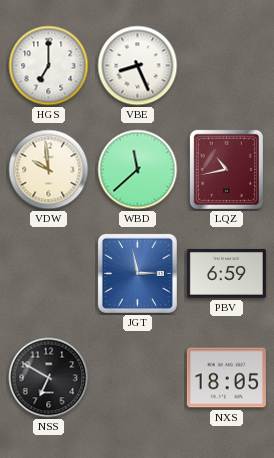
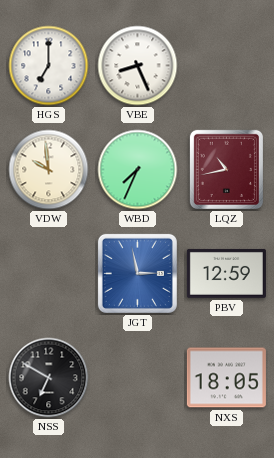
WBD: 11:38 -> 7:34
PBV: 6:59 -> 12:59
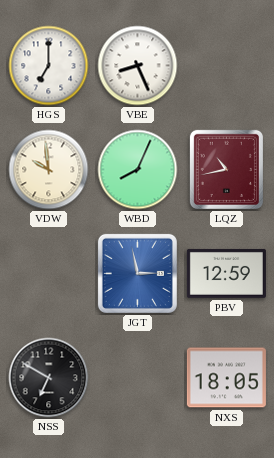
WBD: 7:34 -> 8:04
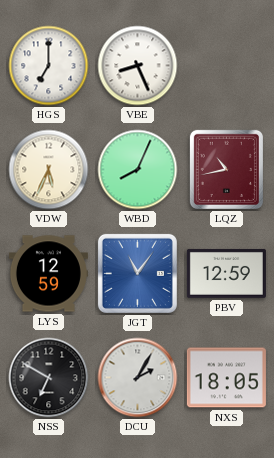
VDW: 9:59 -> 5:34
LYS: none -> 12:59
JGT: 2:58 -> 11:06
DCU: none -> 2:05
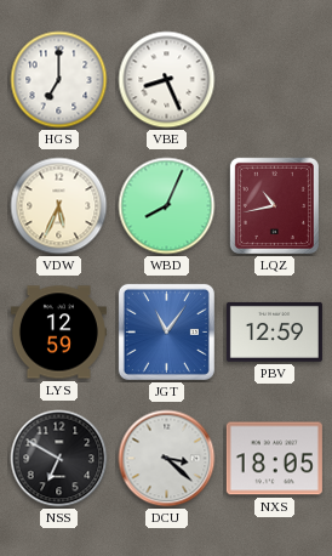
DCU: 2:05 -> 3:22
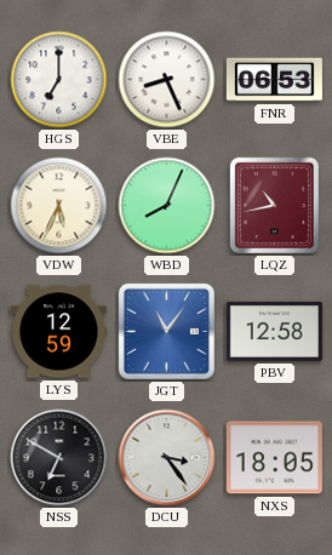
FNR: none -> 06:53
PBV: 12:59 -> 12:58
DCU: 3:22 -> 3:24
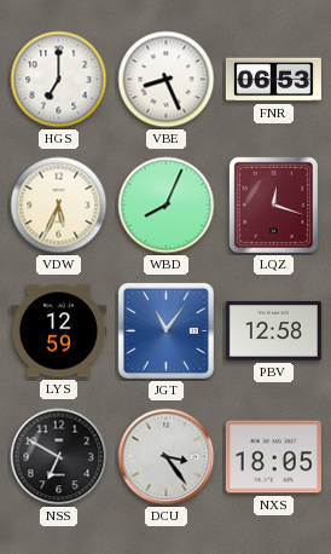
LQZ: 10:43 -> 12:18
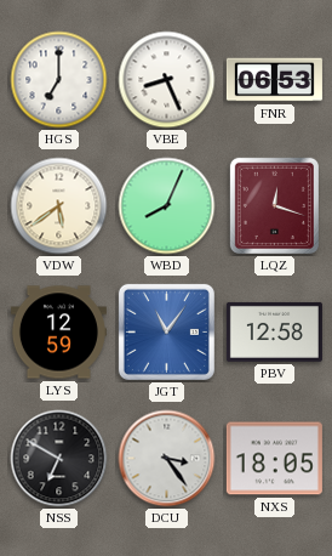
VDW: 5:34 -> 5:39
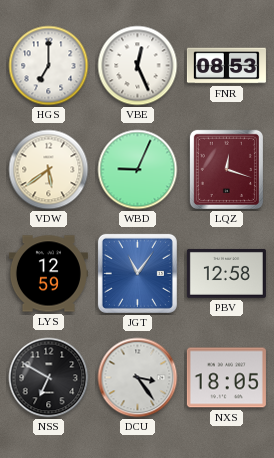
VBE: 8:26 -> 12:26
FNR: 06:53 -> 08:53
WBD: 8:04 -> 9:04
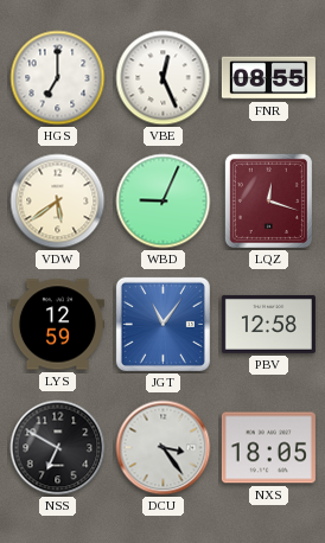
FNR: 08:53 -> 08:55
